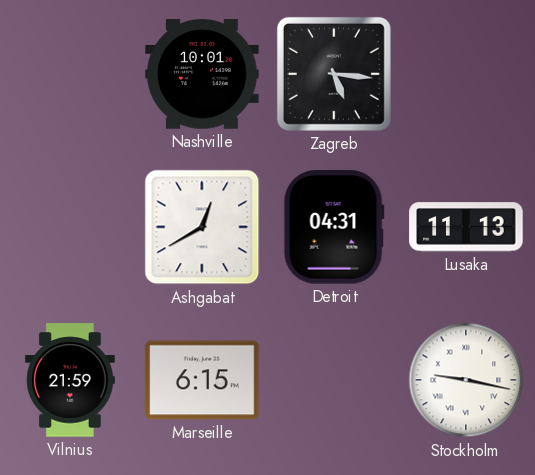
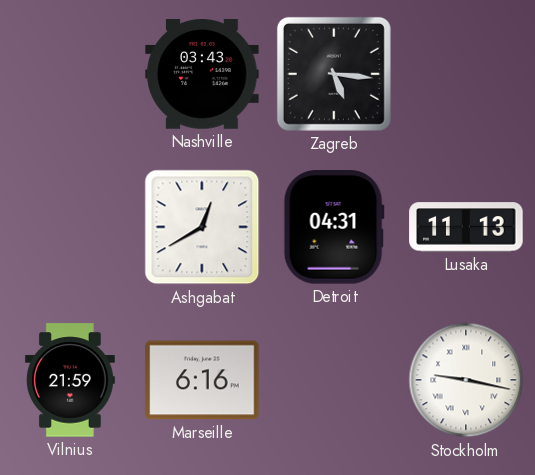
Nashville: 10:01 -> 03:43
Marseille: 6:15 -> 6:16
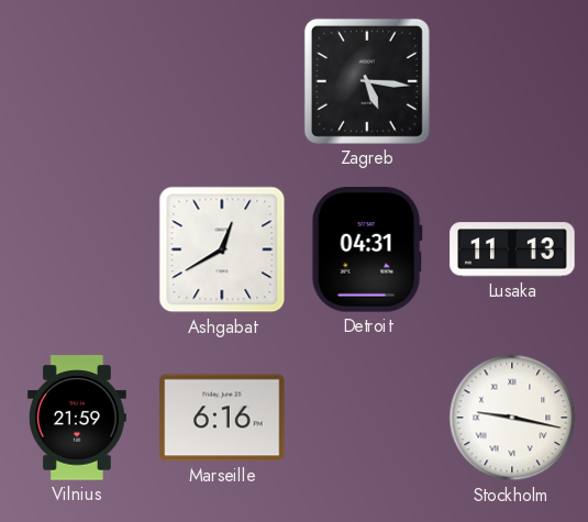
Nashville: 03:43 -> none
